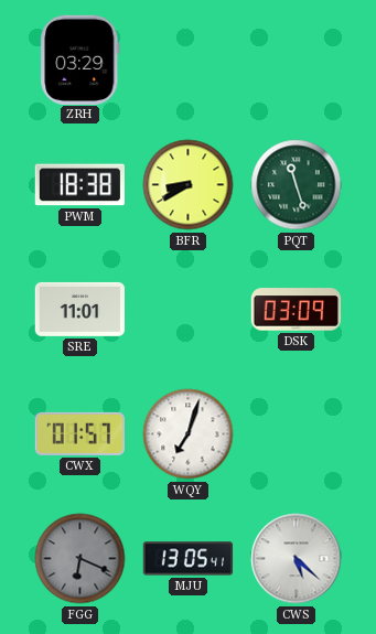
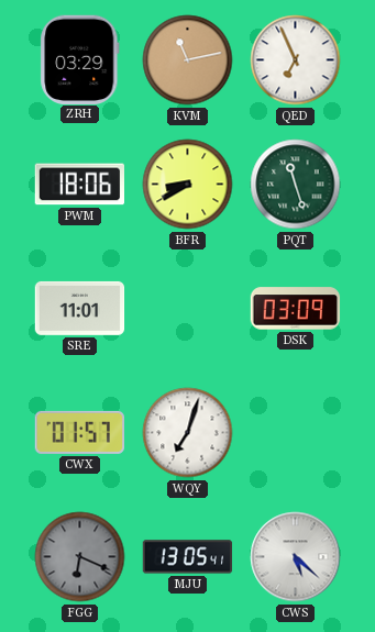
KVM: none -> 11:13
QED: none -> 6:56
PWM: 18:38 -> 18:06
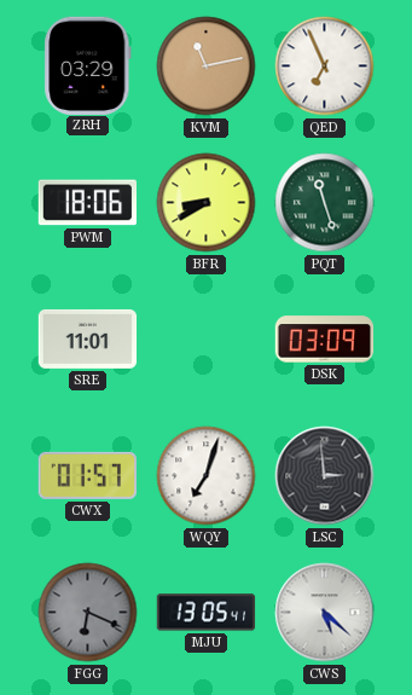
LSC: none -> 2:59
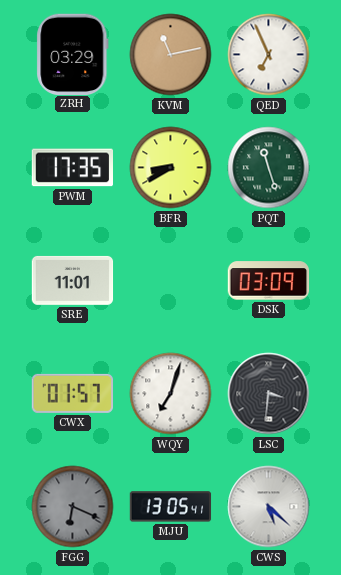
PWM: 18:06 -> 17:35
LSC: 2:59 -> 3:31
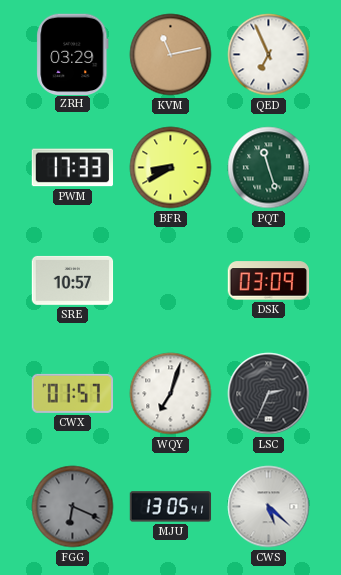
PWM: 17:35 -> 17:33
SRE: 11:01 -> 10:57
LSC: 3:31 -> 2:34
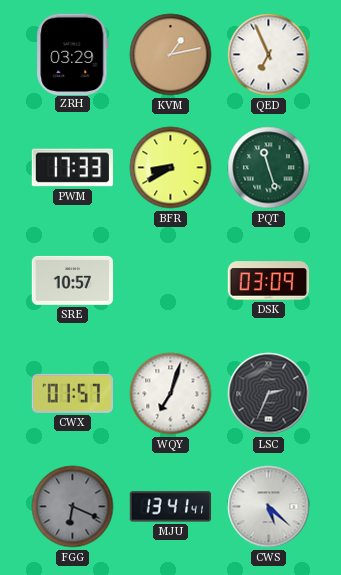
KVM: 11:13 -> 1:13
MJU: 13:05 -> 13:41
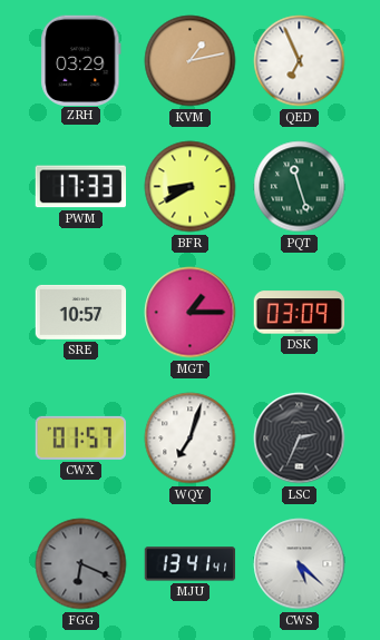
MGT: none -> 1:15
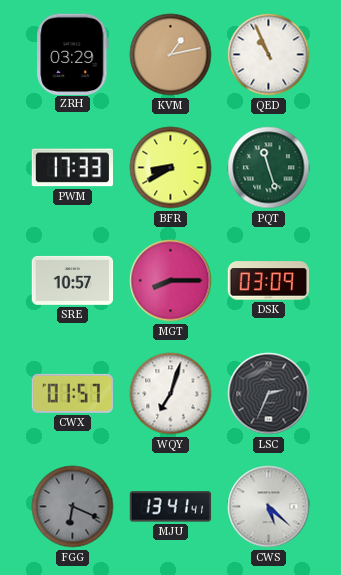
QED: 6:56 -> 10:56
MGT: 1:15 -> 8:15
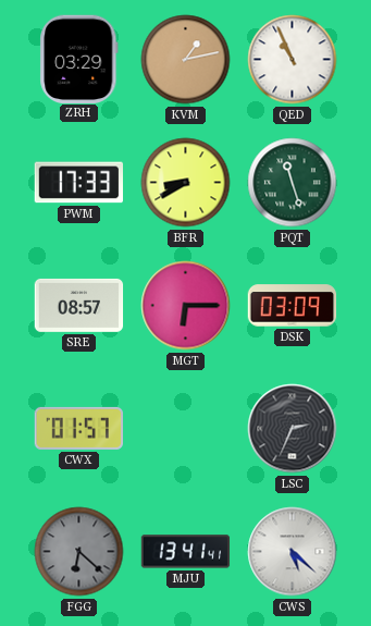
SRE: 10:57 -> 08:57
MGT: 8:15 -> 6:15
WQY: 7:03 -> none
FGG: 6:19 -> 6:22
